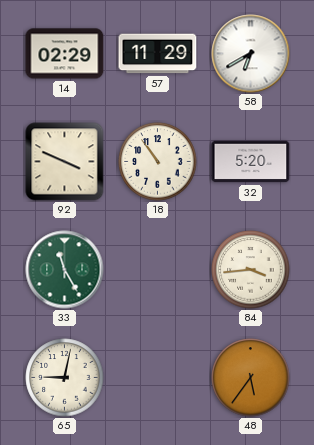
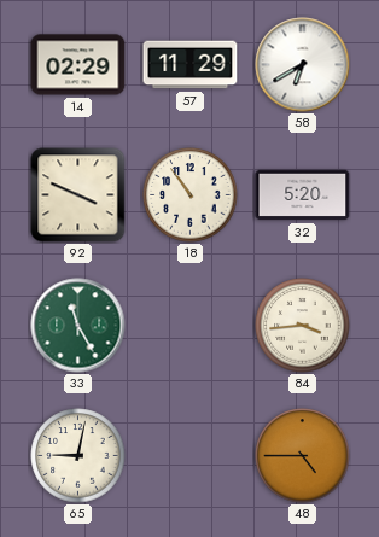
48: 5:36 -> 4:45
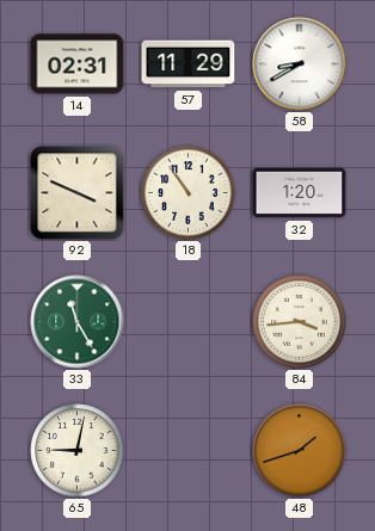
14: 02:29 -> 02:31
58: 6:40 -> 8:40
32: 5:20 -> 1:20
48: 4:45 -> 1:42
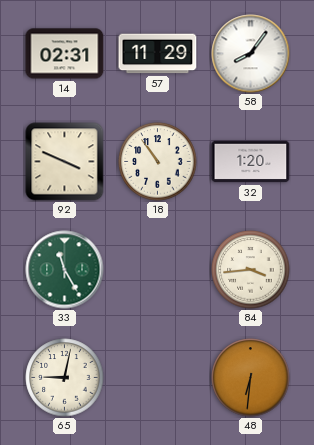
58: 8:40 -> 8:06
48: 1:42 -> 6:31
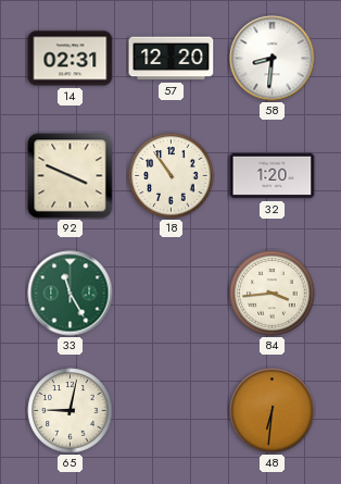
57: 11:29 -> 12:20
58: 8:06 -> 8:31
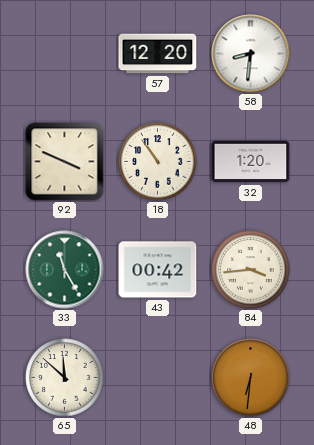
14: 02:31 -> none
43: none -> 00:42
65: 9:02 -> 11:52
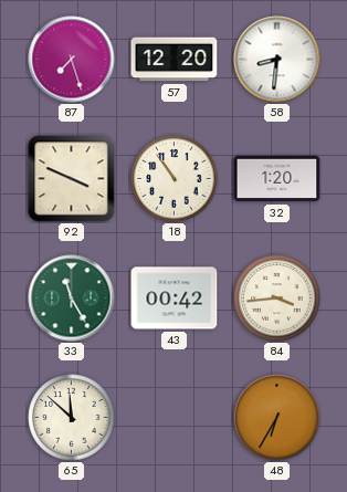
87: none -> 7:27
48: 6:31 -> 6:35
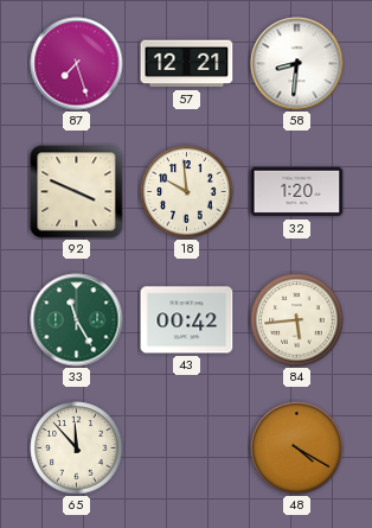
57: 12:20 -> 12:21
18: 10:54 -> 9:59
84: 3:44 -> 5:44
65: 11:52 -> 11:53
48: 6:35 -> 4:20
